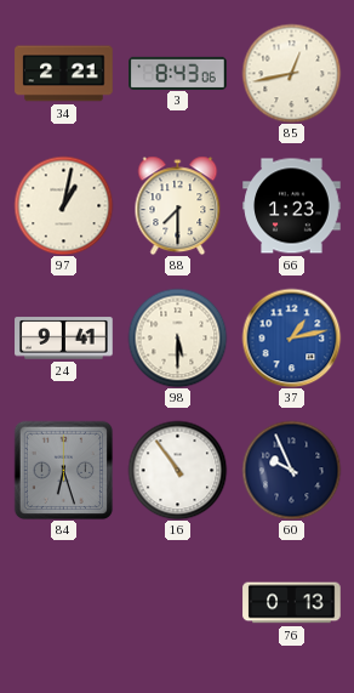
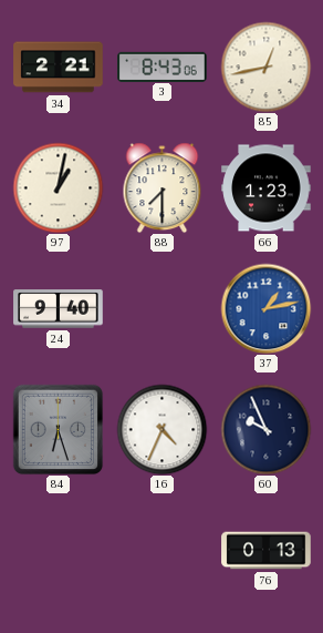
24: 9:41 -> 9:40
98: 5:30 -> none
16: 10:54 -> 4:34
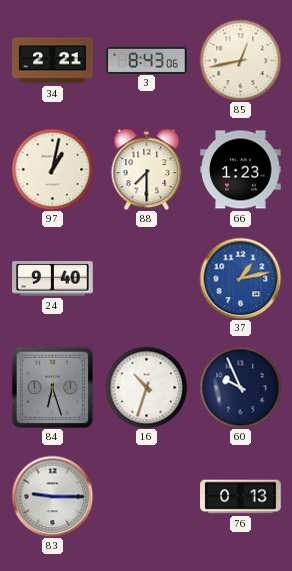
16: 4:34 -> 10:33
83: none -> 9:15
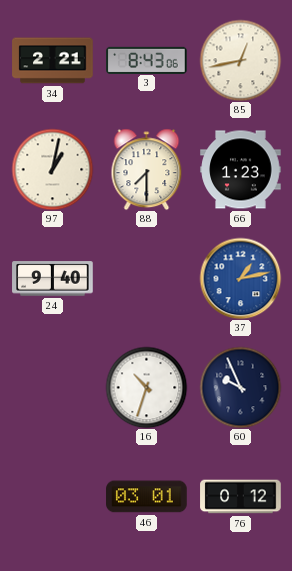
84: 6:27 -> none
83: 9:15 -> none
46: none -> 03:01
76: 0:13 -> 0:12
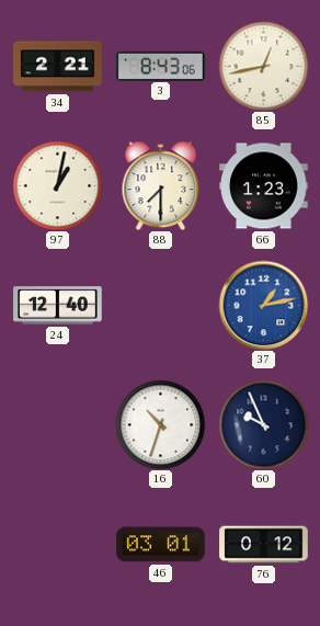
24: 9:40 -> 12:40
